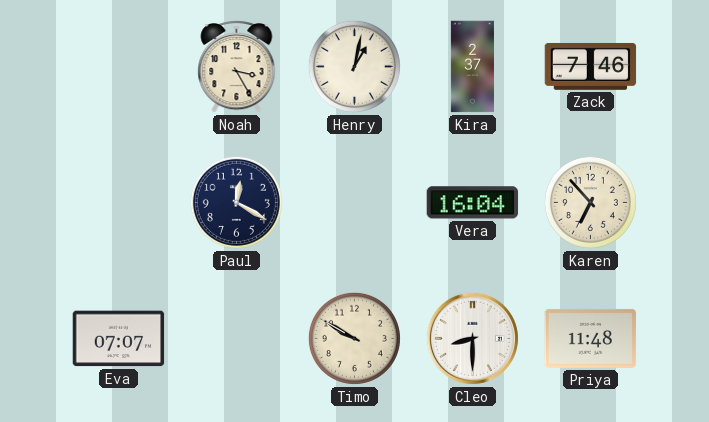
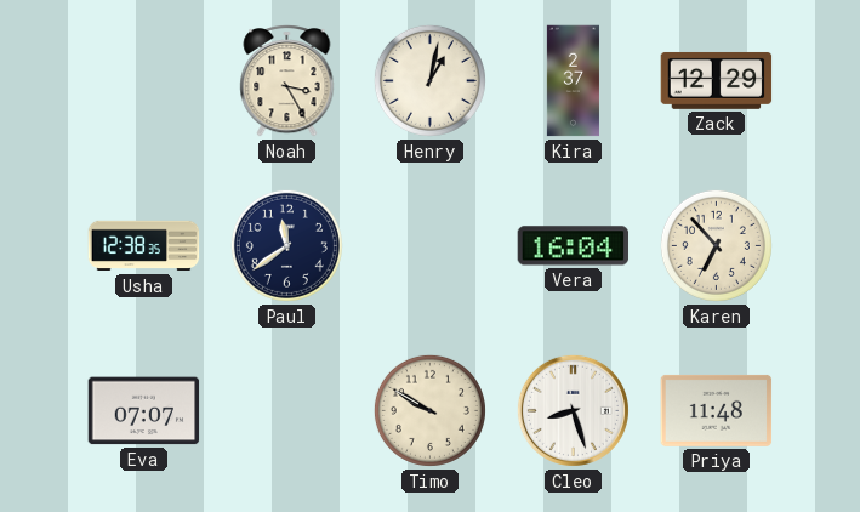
Zack: 7:46 -> 12:29
Usha: none -> 12:38
Paul: 12:20 -> 11:39
Cleo: 8:30 -> 8:27
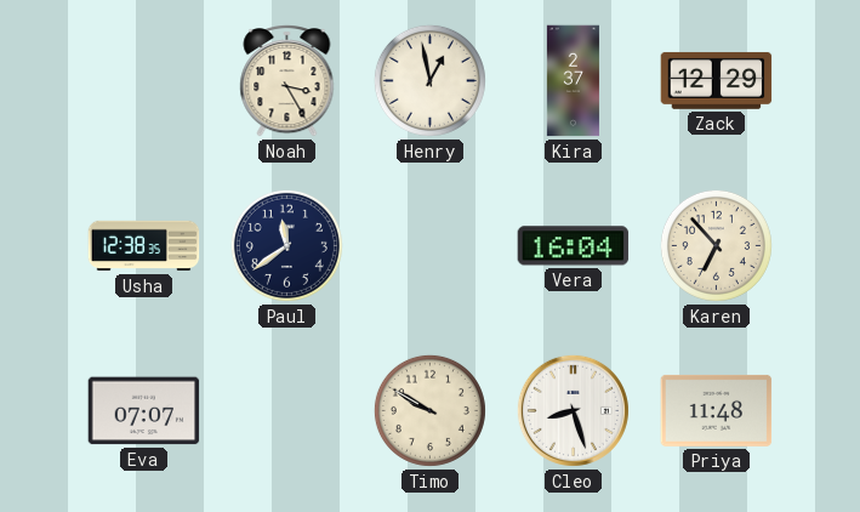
Henry: 1:02 -> 12:58
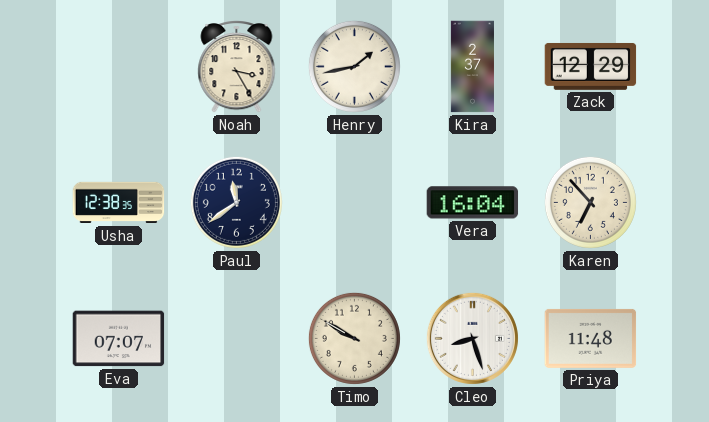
Henry: 12:58 -> 1:43
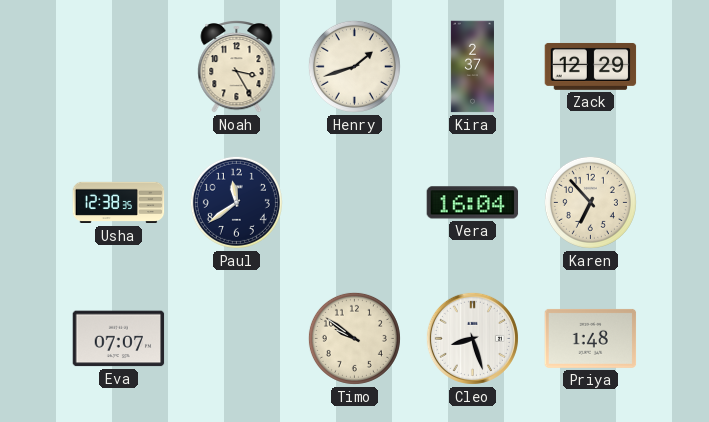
Henry: 1:43 -> 1:42
Timo: 9:50 -> 9:51
Priya: 11:48 -> 1:48
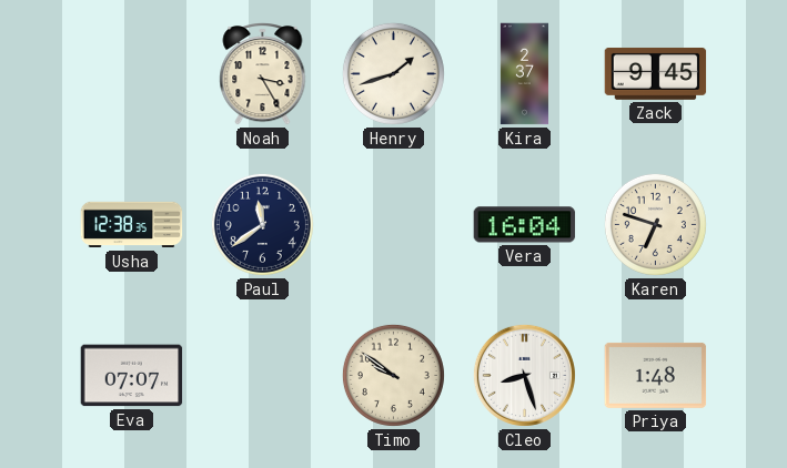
Zack: 12:29 -> 9:45
Karen: 6:53 -> 6:48
